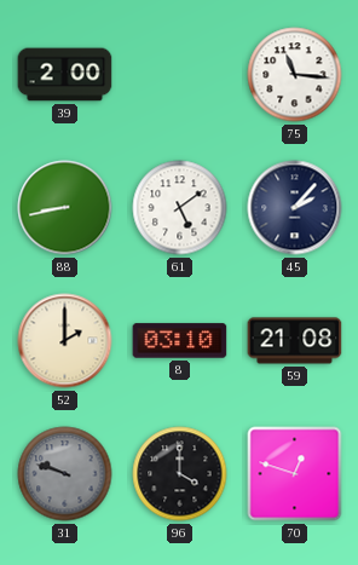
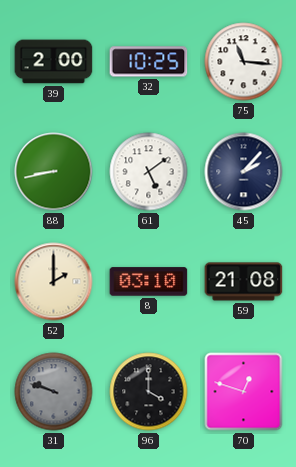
32: none -> 10:25
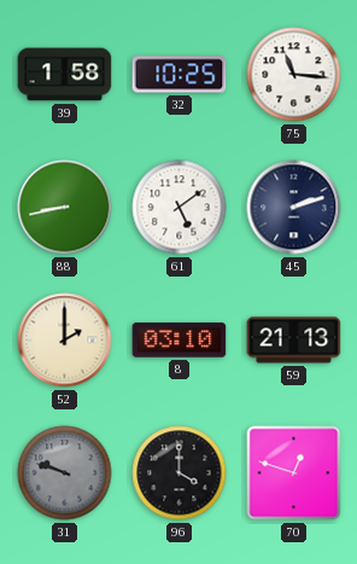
39: 2:00 -> 1:58
45: 2:07 -> 2:12
59: 21:08 -> 21:13
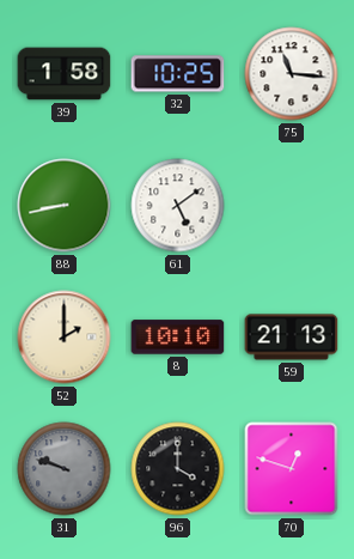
45: 2:12 -> none
8: 03:10 -> 10:10
